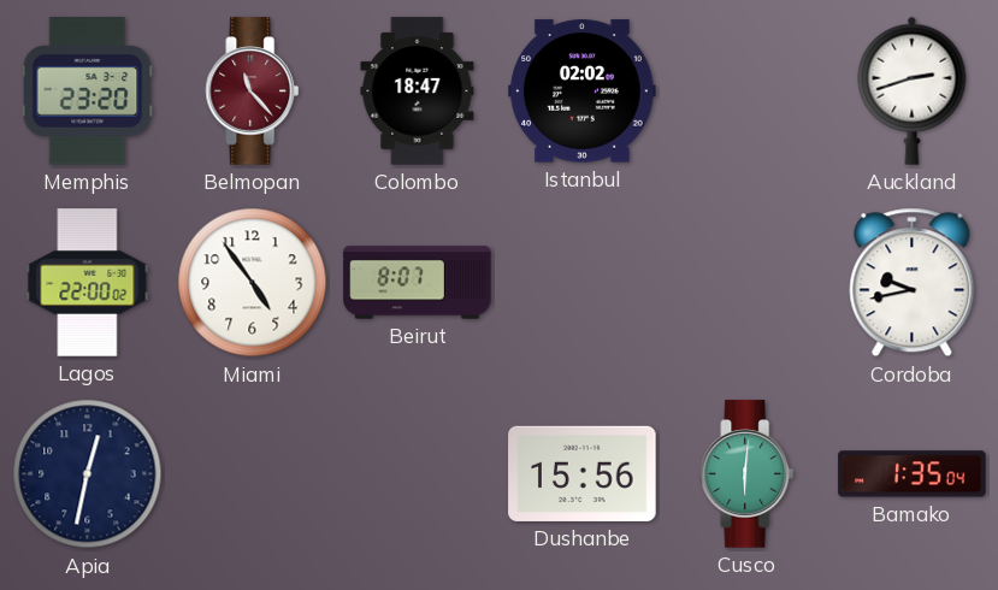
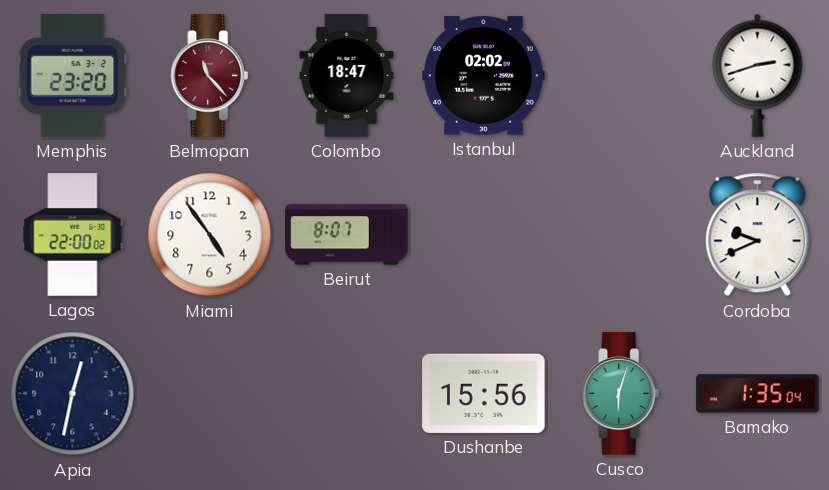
Cordoba: 9:43 -> 9:41
Cusco: 6:01 -> 6:03
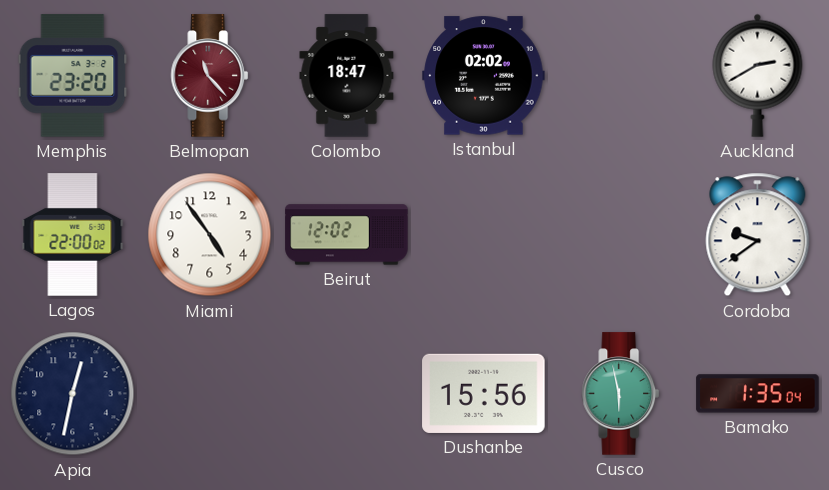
Auckland: 2:42 -> 2:40
Beirut: 8:07 -> 12:02
Cordoba: 9:41 -> 9:39
Cusco: 6:03 -> 5:58
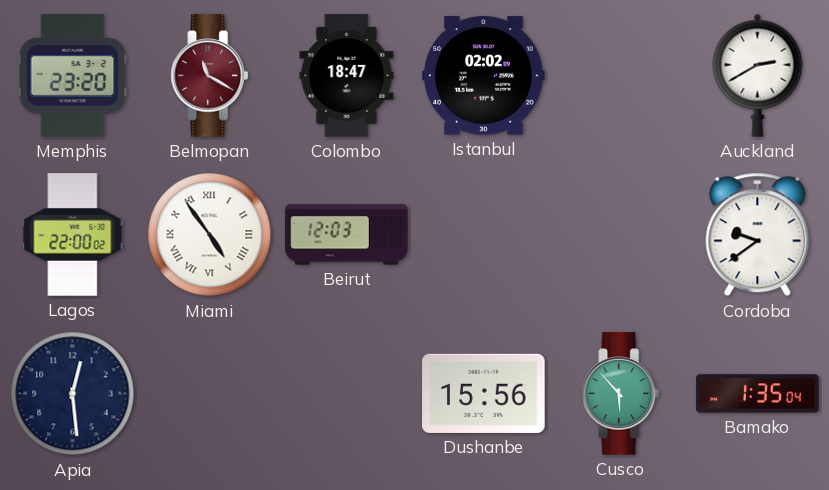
Belmopan: 11:23 -> 11:20
Miami numerals: Arabic -> Roman
Beirut: 12:02 -> 12:03
Apia: 12:32 -> 12:29
Cusco: 5:58 -> 5:53
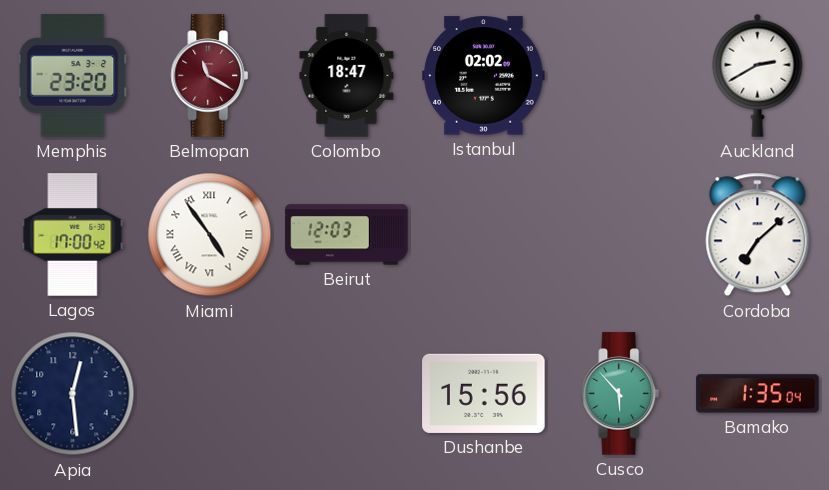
Lagos: 22:00 -> 17:00
Cordoba: 9:39 -> 7:08
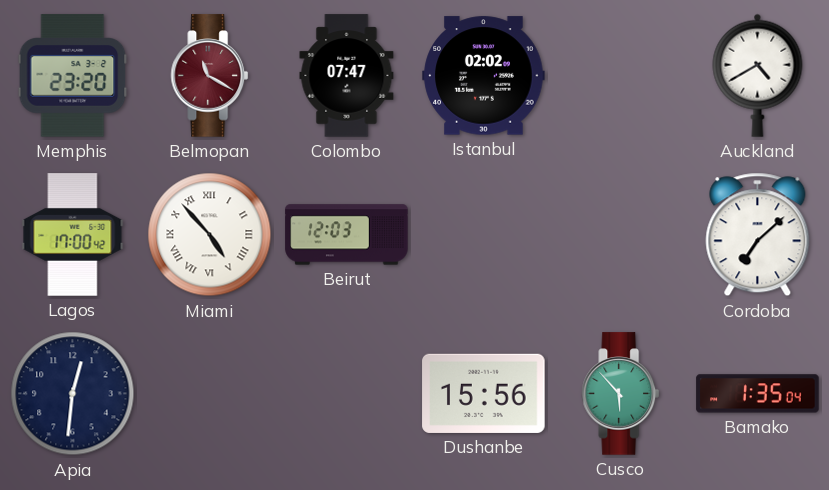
Colombo: 18:47 -> 07:47
Auckland: 2:40 -> 4:40
Miami: 4:54 -> 4:53
Apia: 12:29 -> 12:31
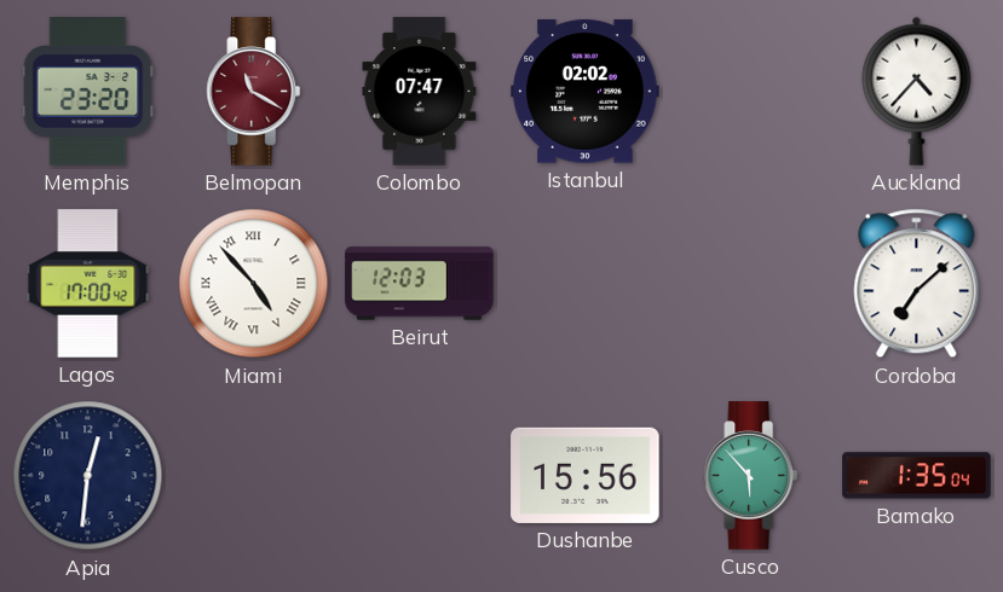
Auckland: 4:40 -> 4:37
